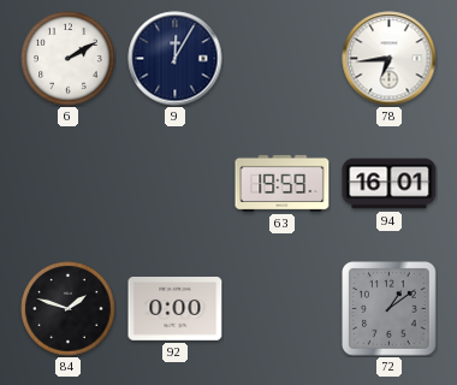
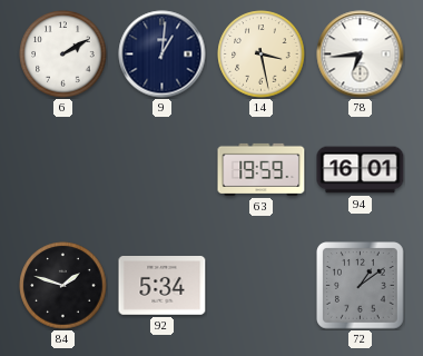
9: 12:05 -> 1:01
14: none -> 3:28
92: 0:00 -> 5:34
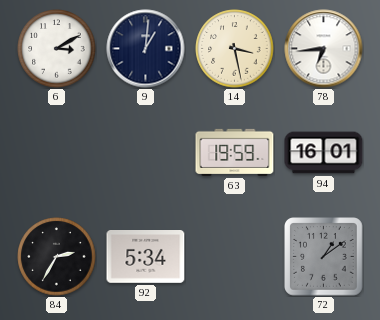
6: 2:10 -> 3:10
84: 1:48 -> 2:35
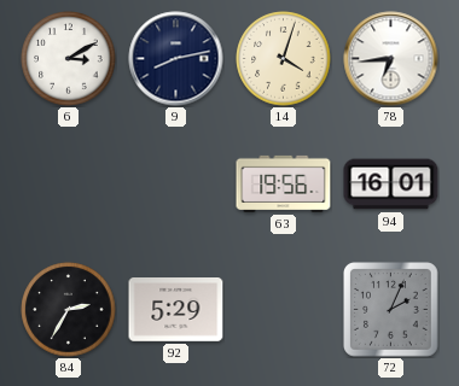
9: 1:01 -> 8:13
14: 3:28 -> 4:03
63: 19:59 -> 19:56
92: 5:34 -> 5:29
72: 1:09 -> 2:04
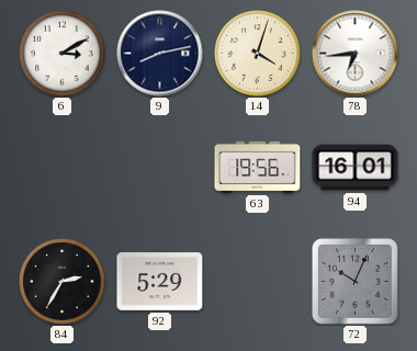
72: 2:04 -> 10:04
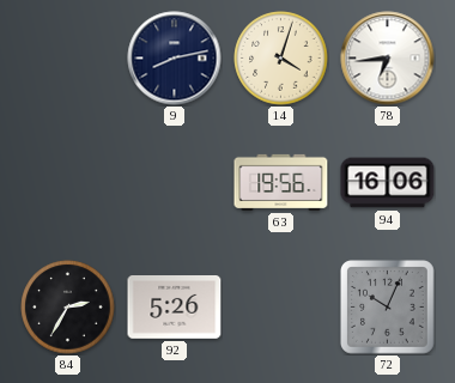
6: 3:10 -> none
94: 16:01 -> 16:06
92: 5:29 -> 5:26
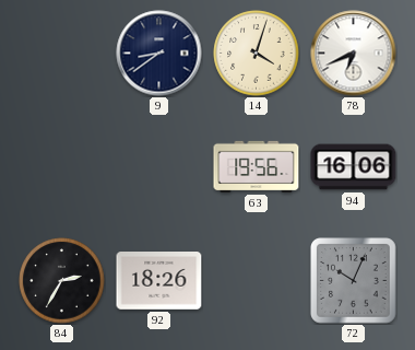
9: 8:13 -> 8:39
78: 6:44 -> 6:41
92: 5:26 -> 18:26
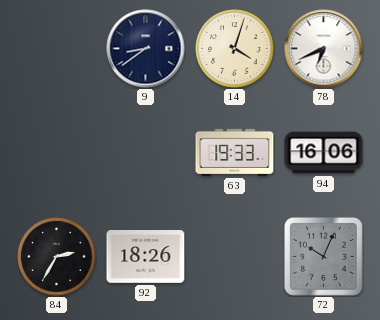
63: 19:56 -> 19:33
